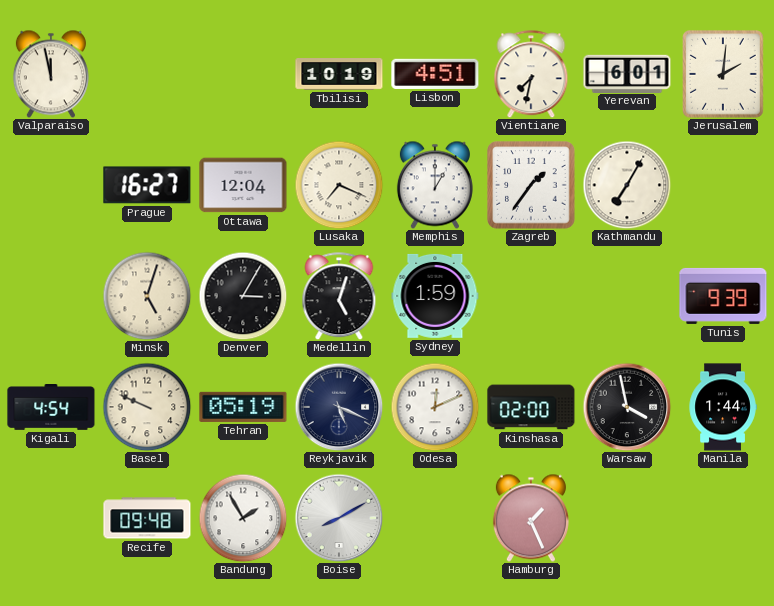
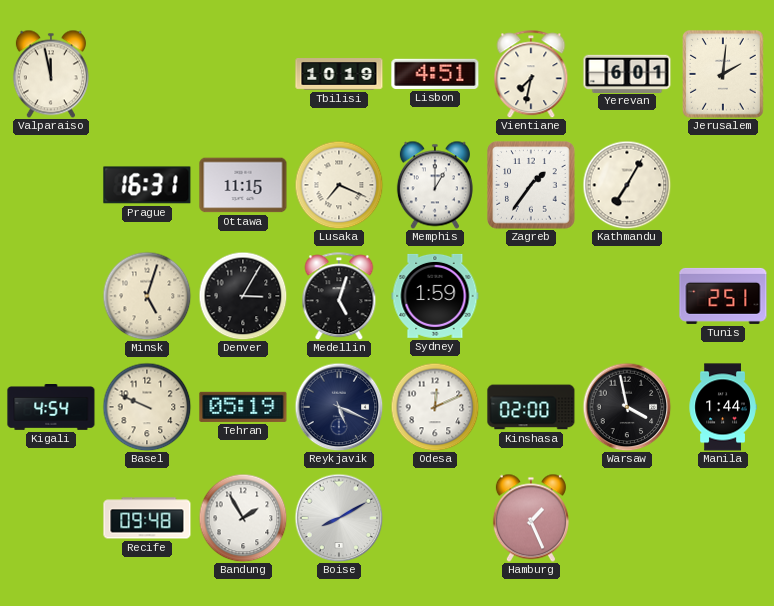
Prague: 16:27 -> 16:31
Ottawa: 12:04 -> 11:15
Tunis: 9:39 -> 2:51
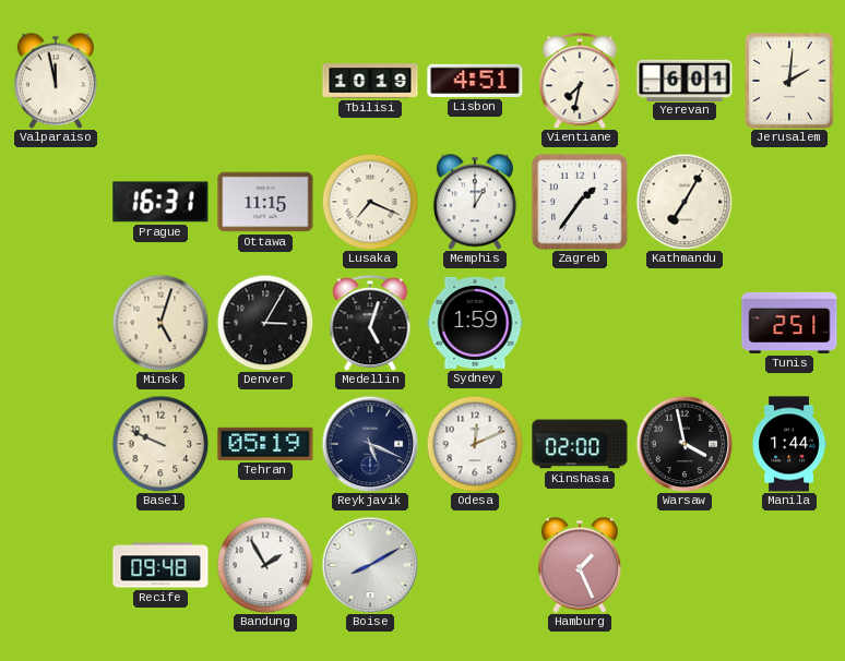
Kigali: 4:54 -> none
